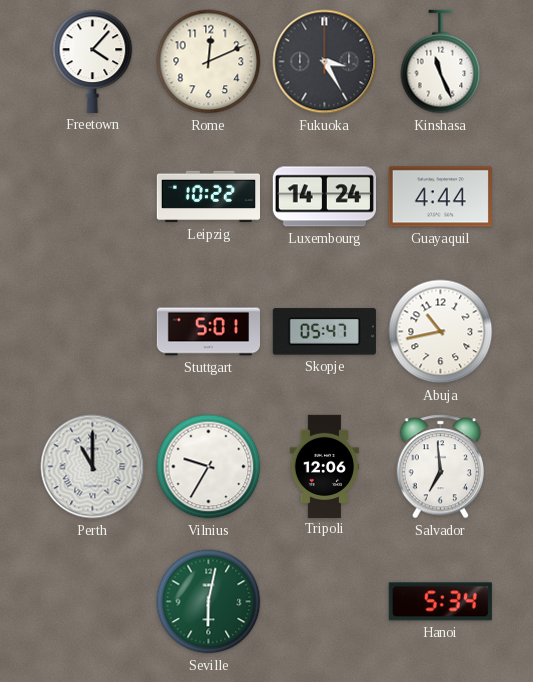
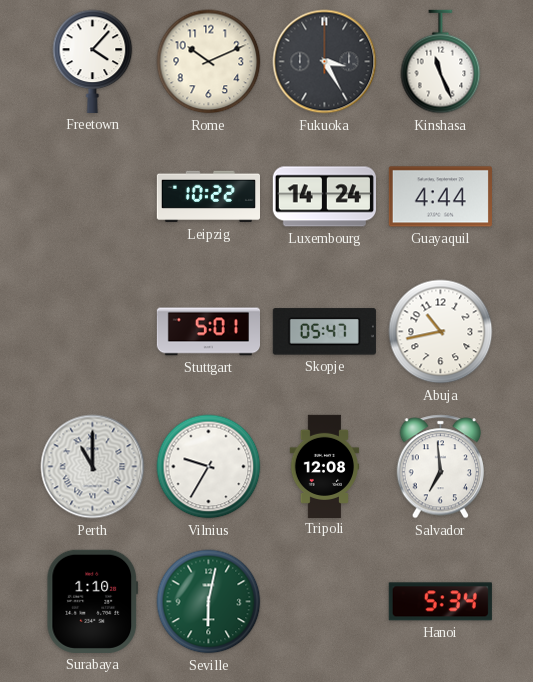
Rome: 12:11 -> 10:11
Tripoli: 12:06 -> 12:08
Surabaya: none -> 1:10
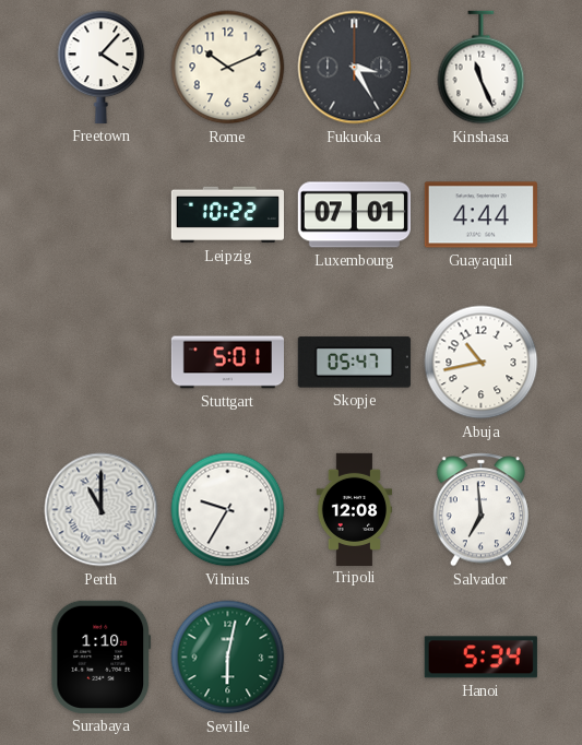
Luxembourg: 14:24 -> 07:01
